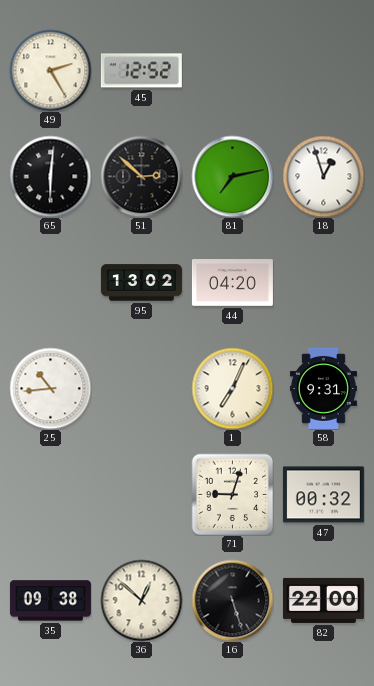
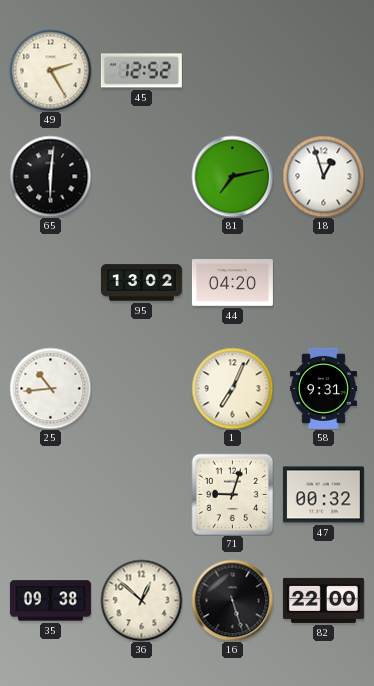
51: 2:52 -> none
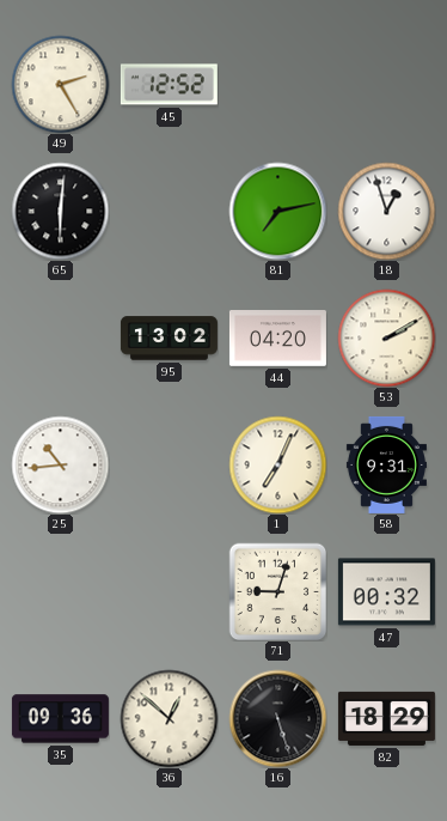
53: none -> 2:10
35: 09:38 -> 09:36
82: 22:00 -> 18:29
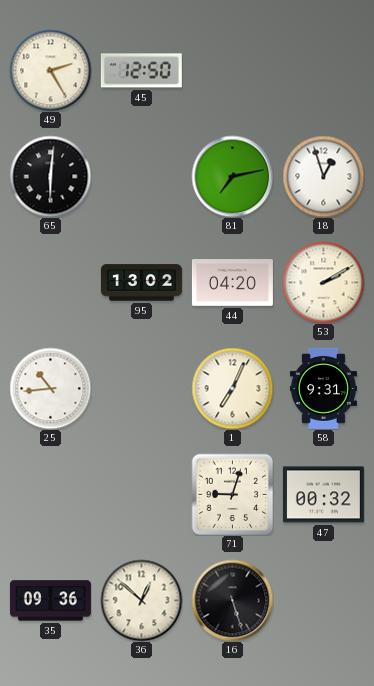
45: 12:52 -> 12:50
82: 18:29 -> none
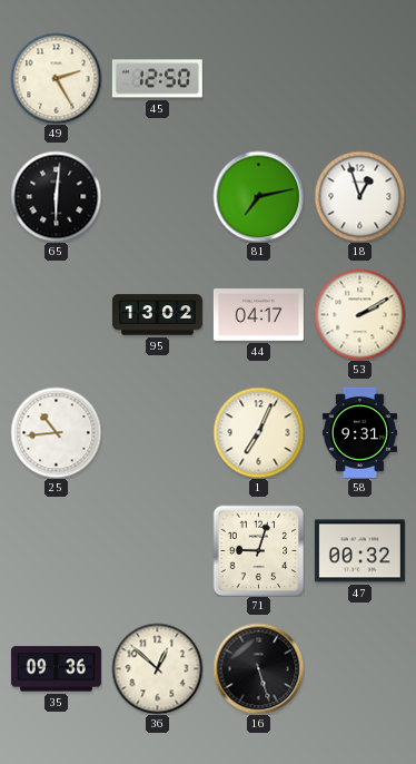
44: 04:20 -> 04:17
